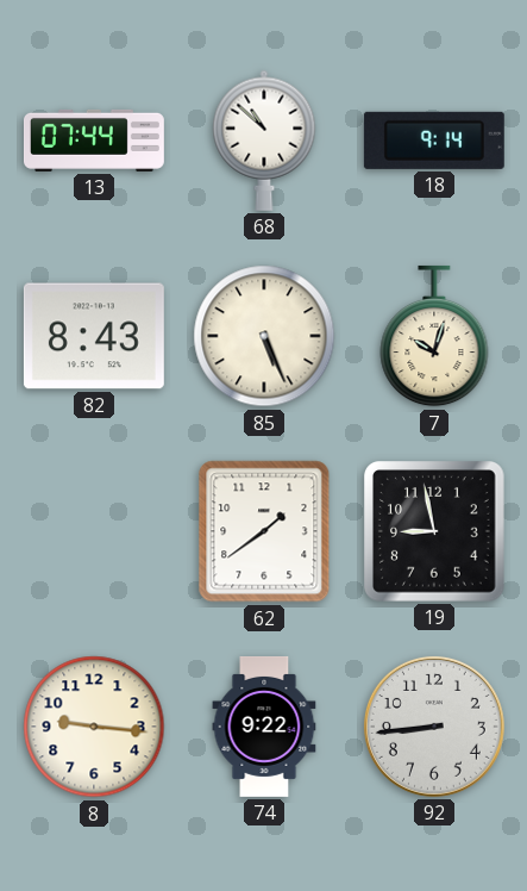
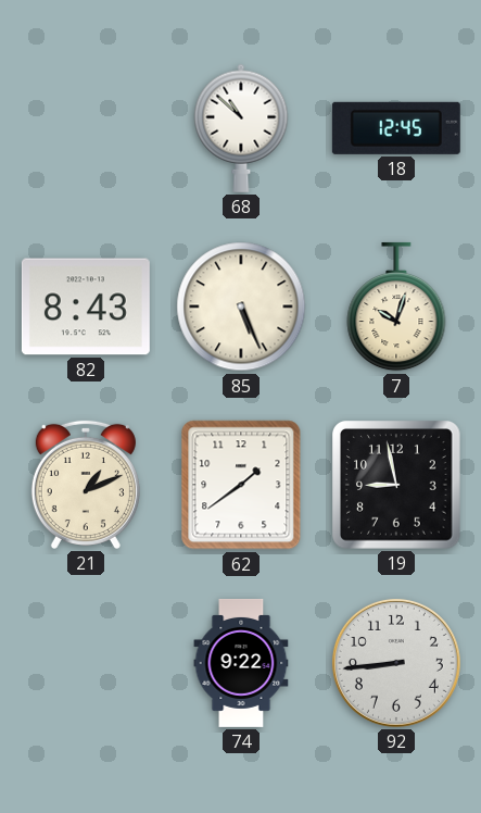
13: 07:44 -> none
18: 9:14 -> 12:45
21: none -> 1:11
8: 9:16 -> none
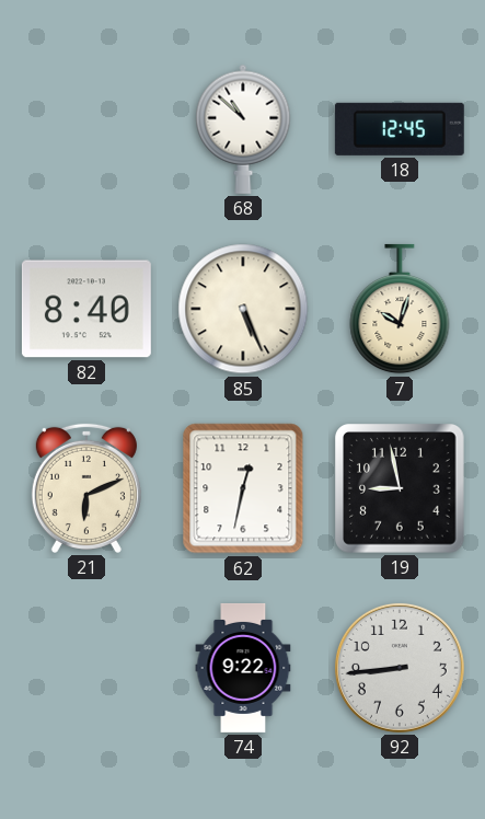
82: 8:43 -> 8:40
21: 1:11 -> 6:11
62: 1:39 -> 12:32
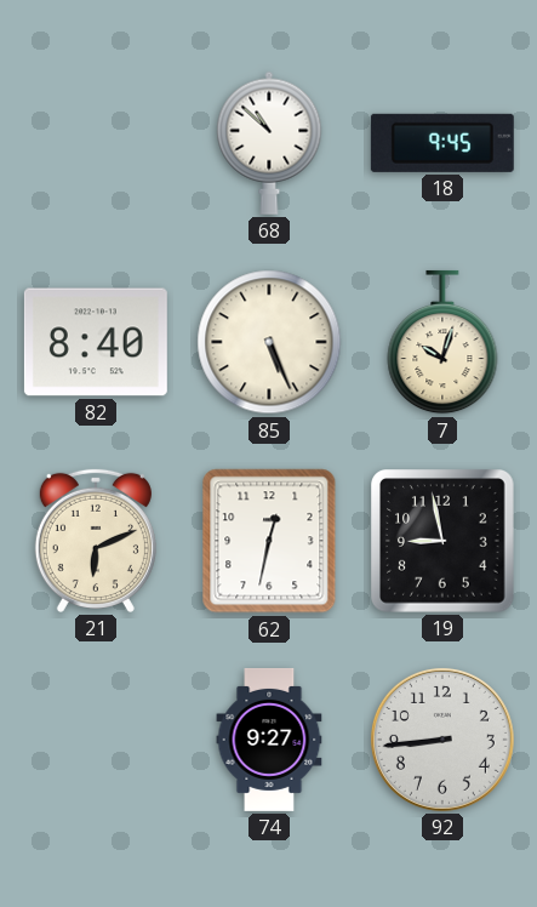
18: 12:45 -> 9:45
74: 9:22 -> 9:27
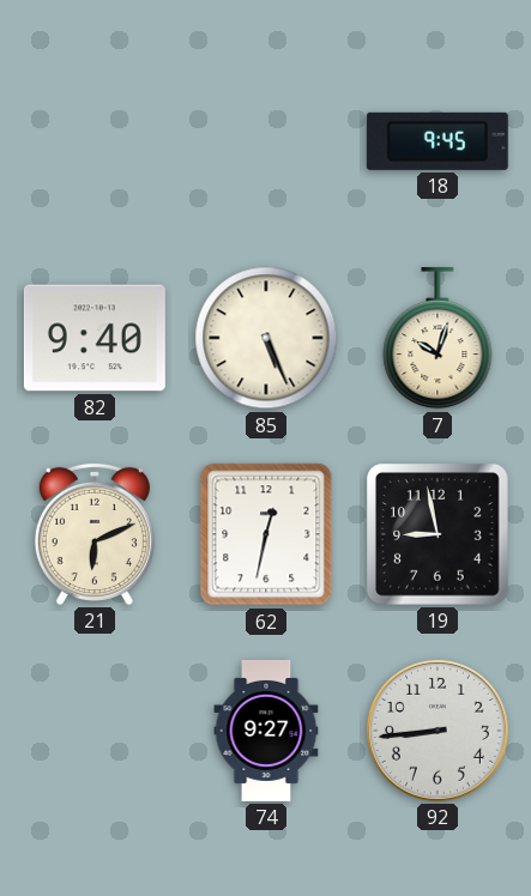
68: 10:52 -> none
82: 8:40 -> 9:40
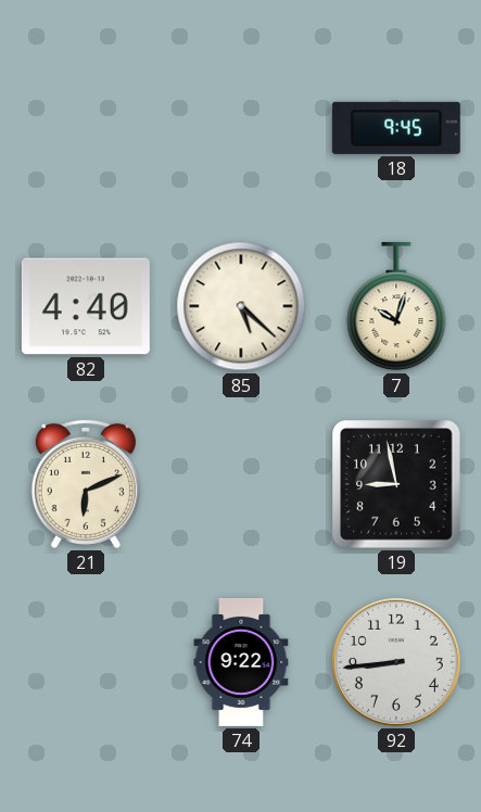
82: 9:40 -> 4:40
85: 5:26 -> 5:22
62: 12:32 -> none
74: 9:27 -> 9:22
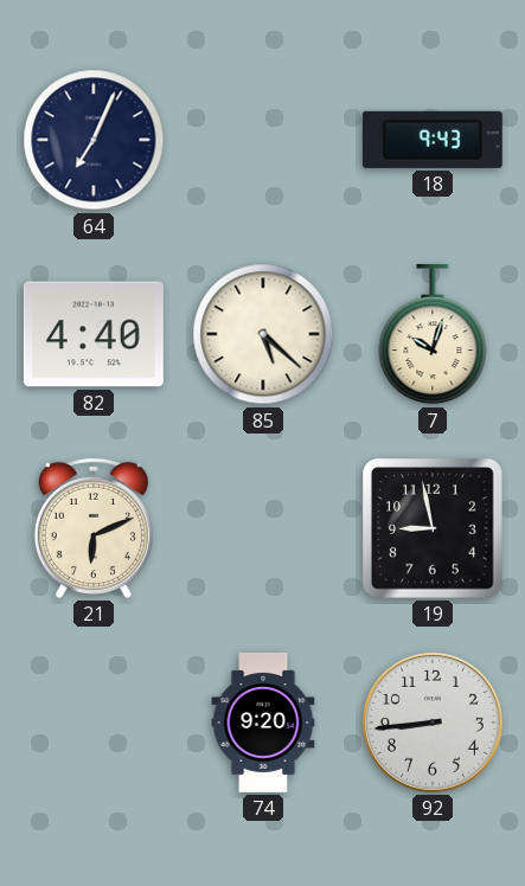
64: none -> 7:04
18: 9:45 -> 9:43
74: 9:22 -> 9:20
